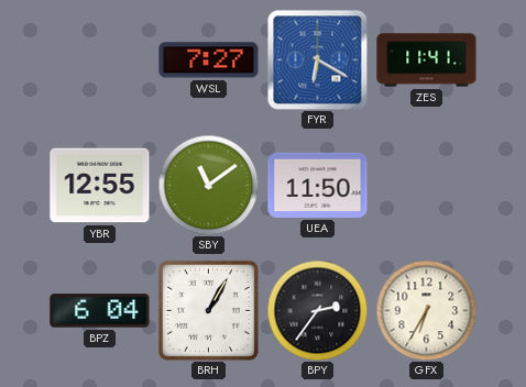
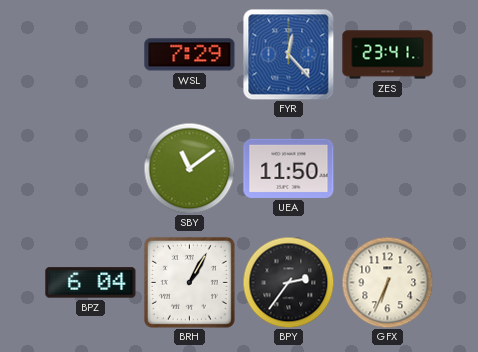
WSL: 7:27 -> 7:29
FYR: 6:20 -> 12:23
ZES: 11:41 -> 23:41
YBR: 12:55 -> none
GFX: 6:35 -> 6:34
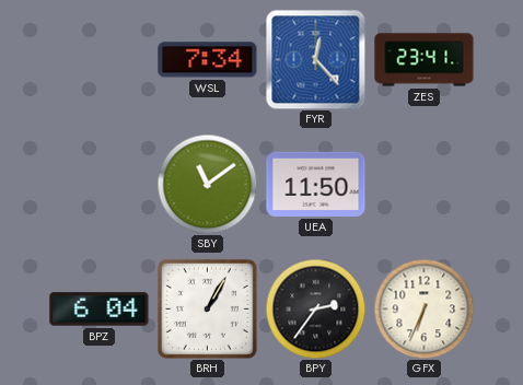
WSL: 7:29 -> 7:34
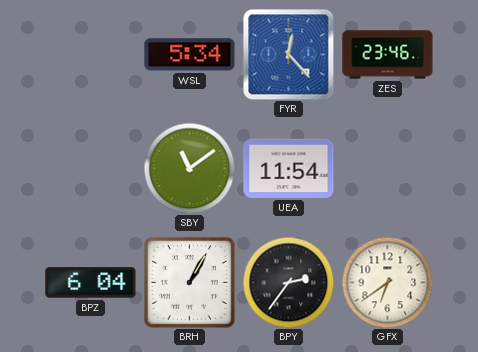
WSL: 7:34 -> 5:34
ZES: 23:41 -> 23:46
UEA: 11:50 -> 11:54
GFX: 6:34 -> 6:39
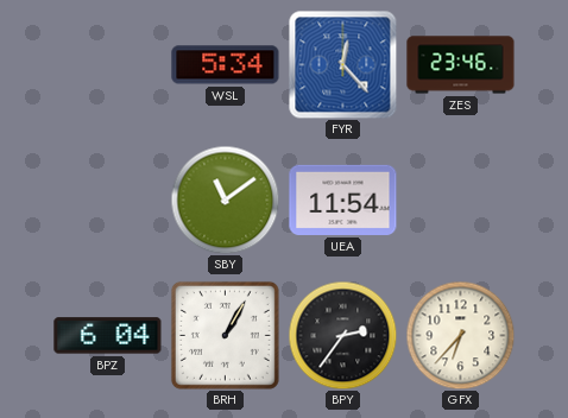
GFX: 6:39 -> 6:37
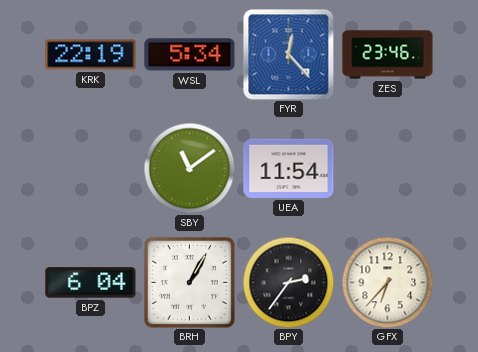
KRK: none -> 22:19
